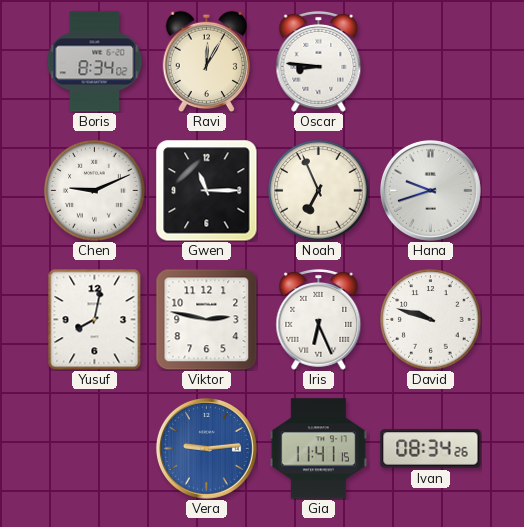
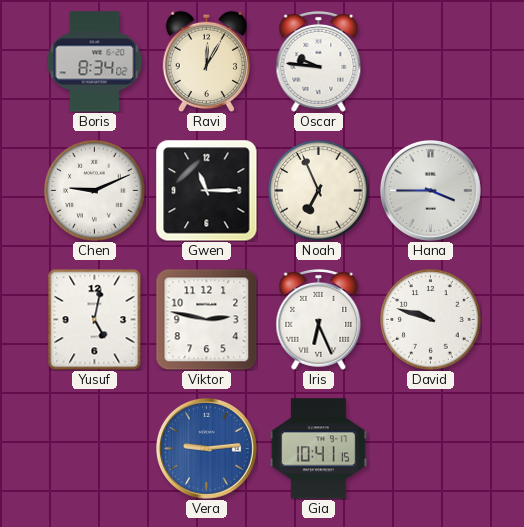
Oscar: 8:46 -> 9:46
Hana: 9:42 -> 3:45
Yusuf: 8:02 -> 5:02
Gia: 11:41 -> 10:41
Ivan: 08:34 -> none
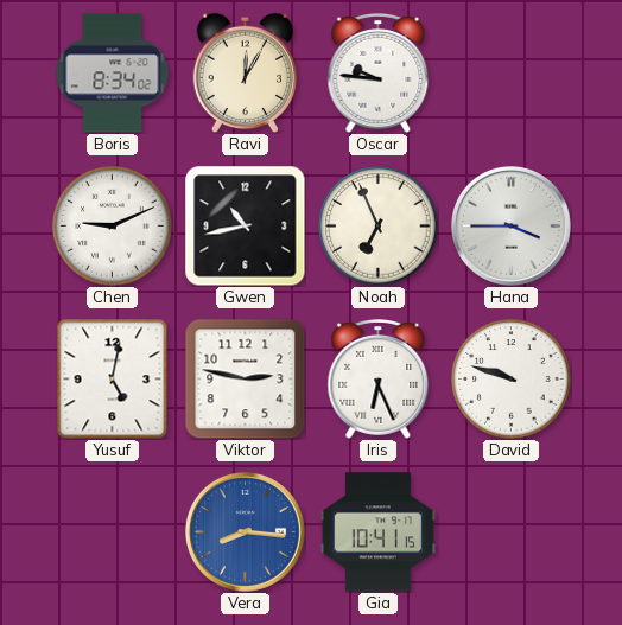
Gwen: 11:15 -> 10:43
Vera: 9:14 -> 8:16
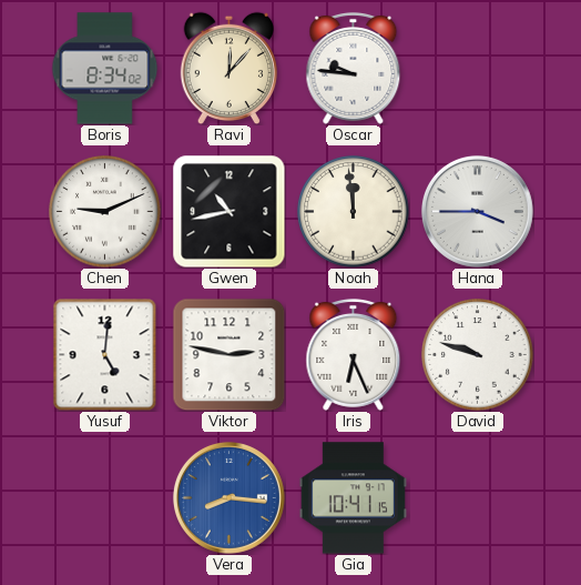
Ravi: 12:05 -> 12:07
Noah: 6:56 -> 11:59
Yusuf: 5:02 -> 5:01
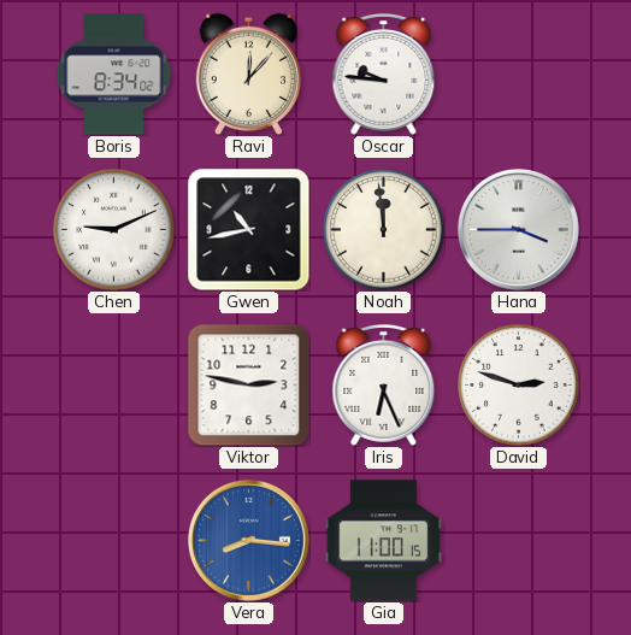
Yusuf: 5:01 -> none
David: 9:48 -> 2:48
Gia: 10:41 -> 11:00
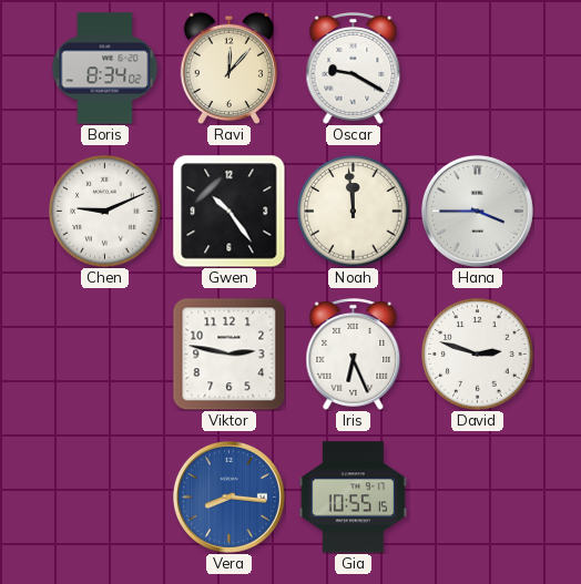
Oscar: 9:46 -> 9:20
Gwen: 10:43 -> 10:24
Gia: 11:00 -> 10:55
